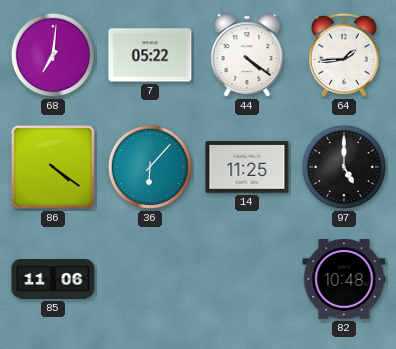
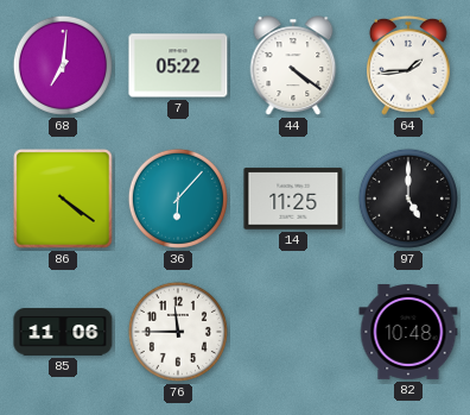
76: none -> 11:45
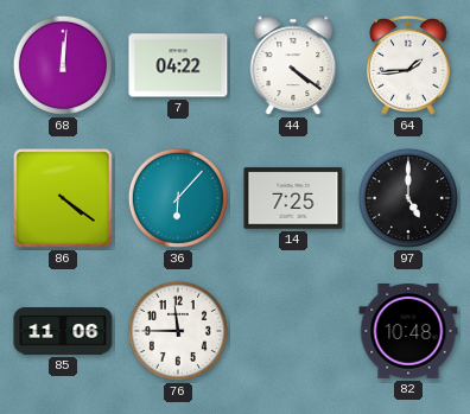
68: 7:01 -> 12:01
7: 05:22 -> 04:22
14: 11:25 -> 7:25
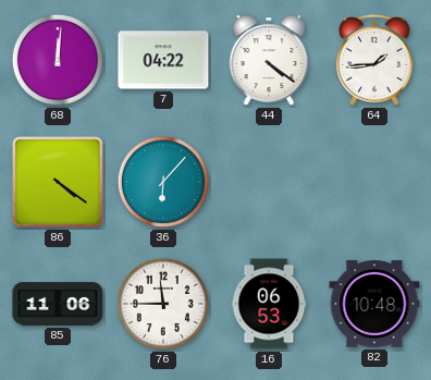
14: 7:25 -> none
97: 5:00 -> none
16: none -> 06:53
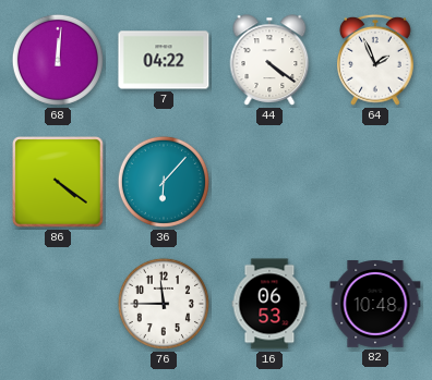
64: 1:44 -> 1:56
85: 11:06 -> none
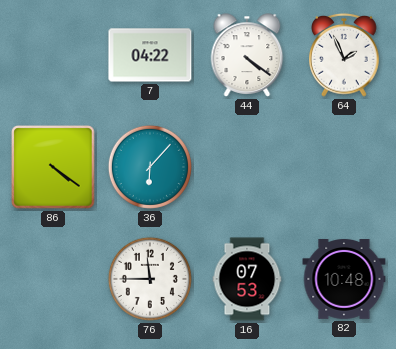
68: 12:01 -> none
16: 06:53 -> 07:53
